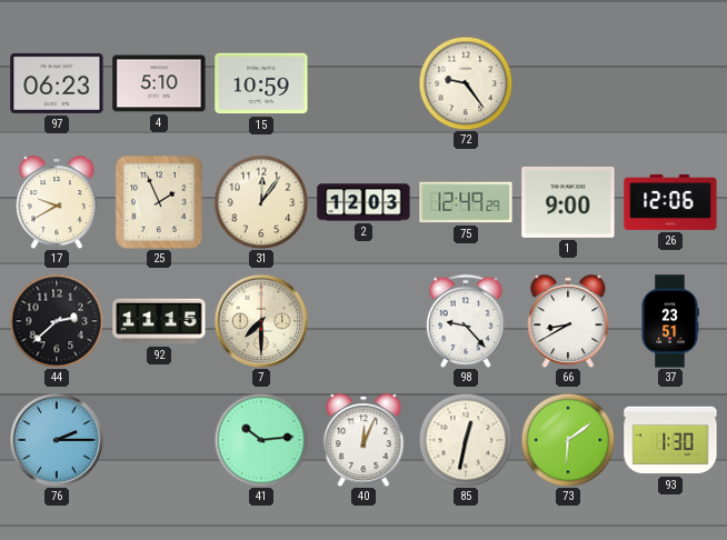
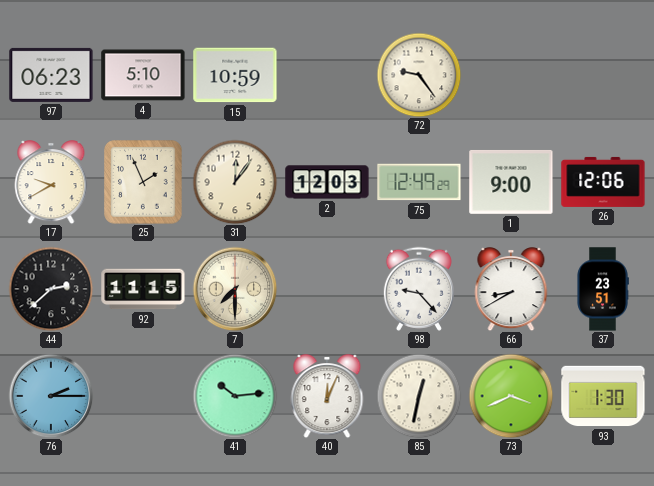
73: 6:09 -> 3:41
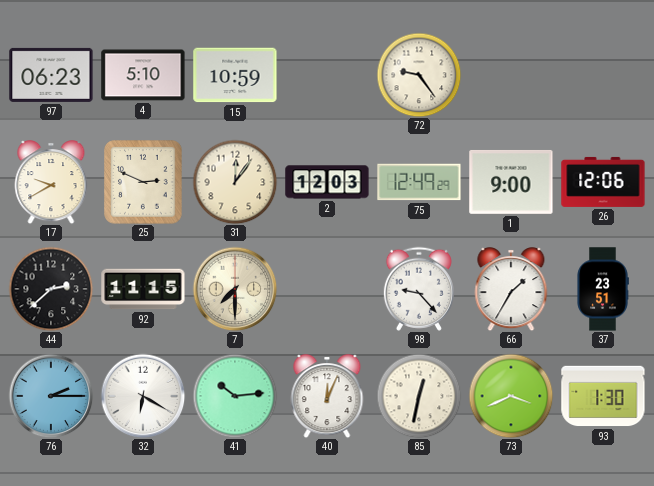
25: 1:56 -> 2:49
66: 8:40 -> 1:35
32: none -> 6:20
